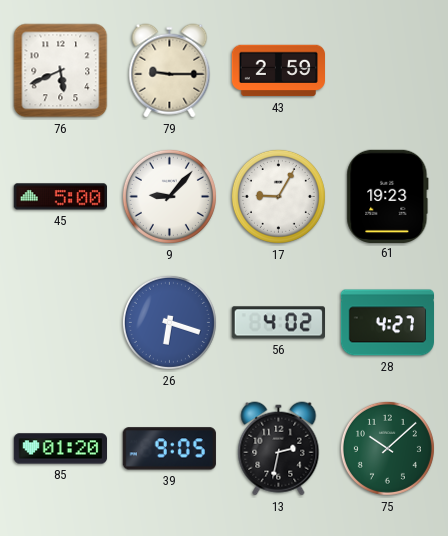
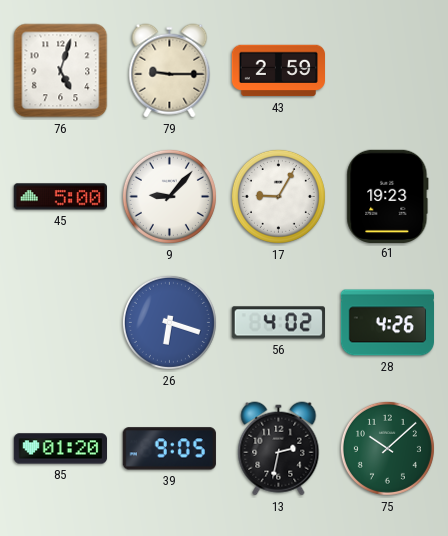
76: 5:41 -> 5:03
28: 4:27 -> 4:26
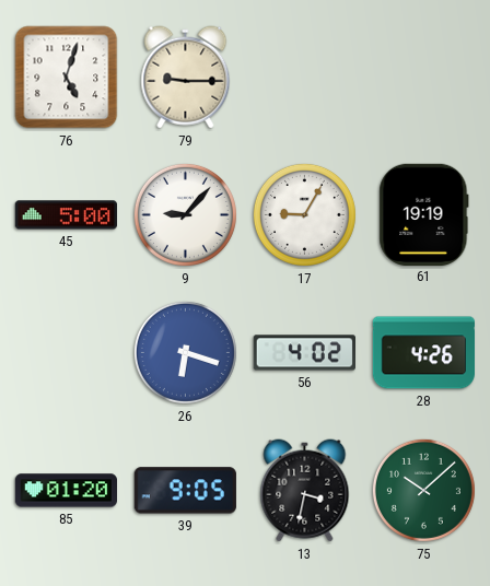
43: 2:59 -> none
61: 19:23 -> 19:19
13: 2:32 -> 3:32
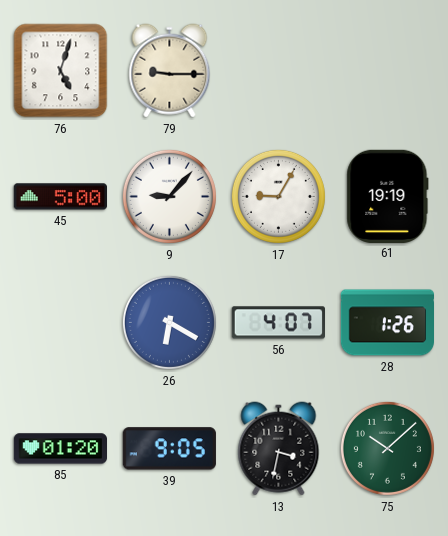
26: 6:18 -> 6:20
56: 4:02 -> 4:07
28: 4:26 -> 1:26
